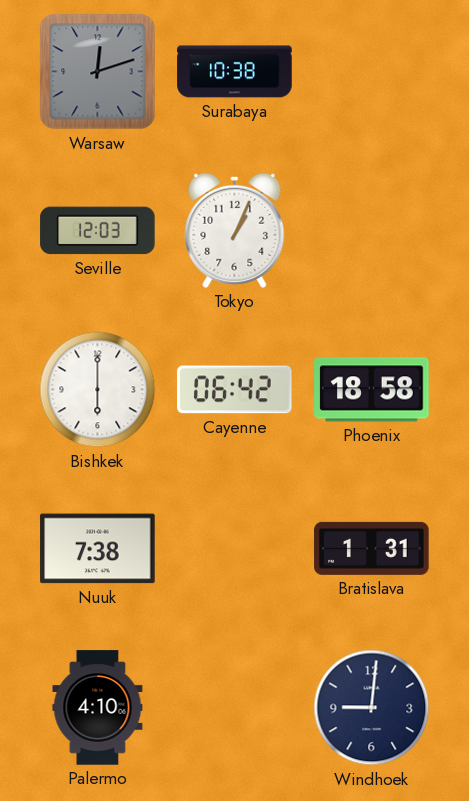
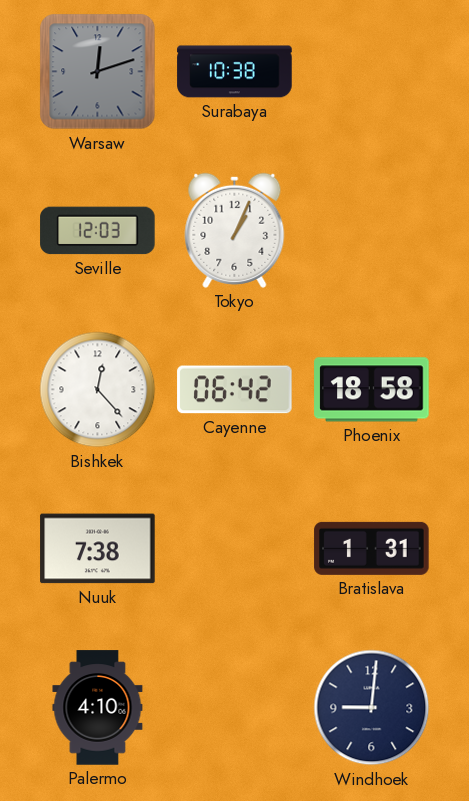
Bishkek: 6:00 -> 12:23
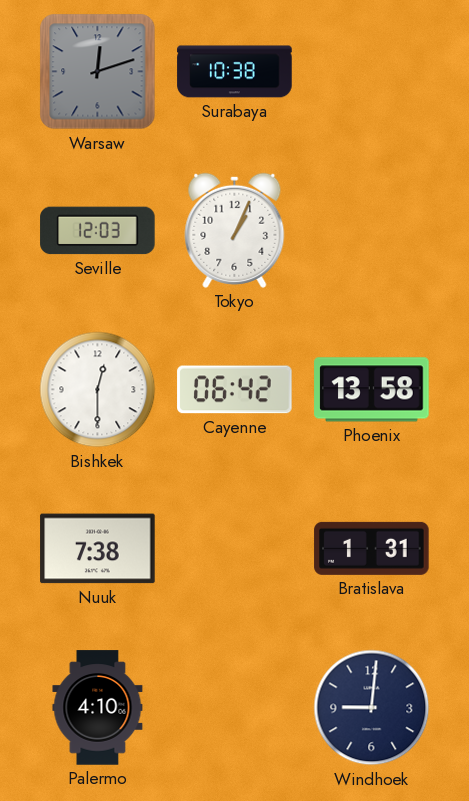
Bishkek: 12:23 -> 12:30
Phoenix: 18:58 -> 13:58
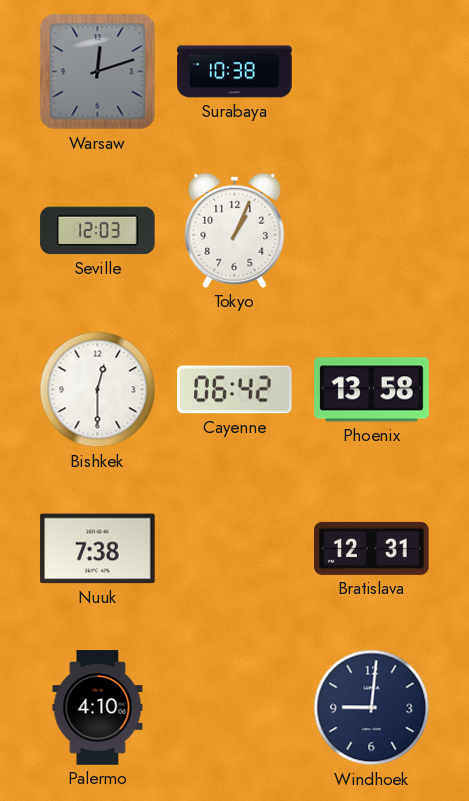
Bratislava: 1:31 -> 12:31
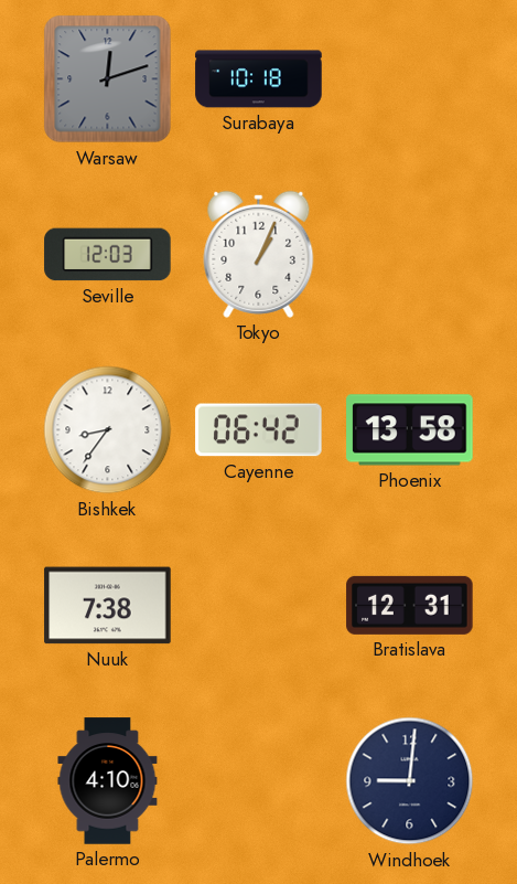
Surabaya: 10:38 -> 10:18
Bishkek: 12:30 -> 8:36
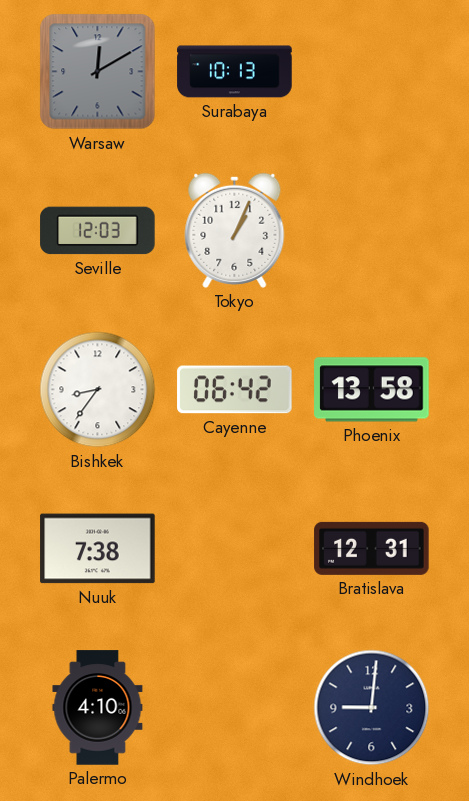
Warsaw: 12:12 -> 12:10
Surabaya: 10:18 -> 10:13
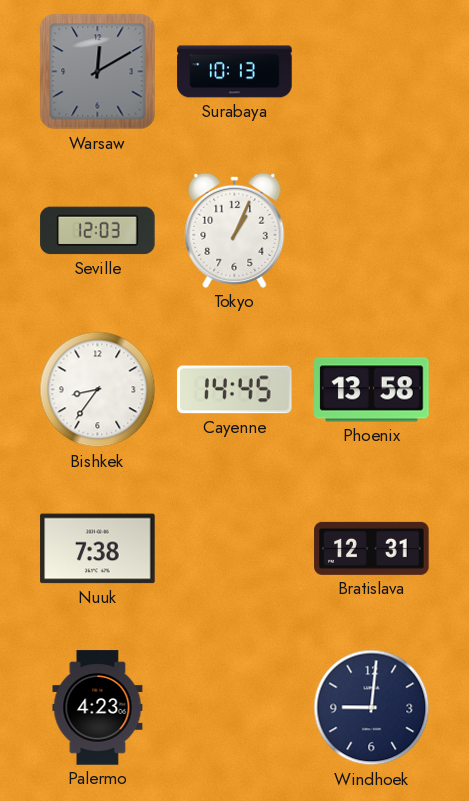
Cayenne: 06:42 -> 14:45
Palermo: 4:10 -> 4:23
